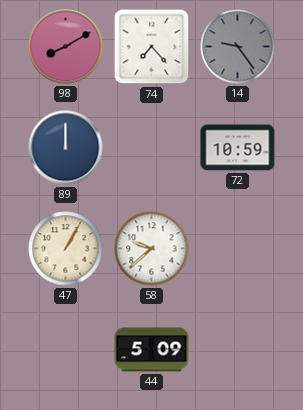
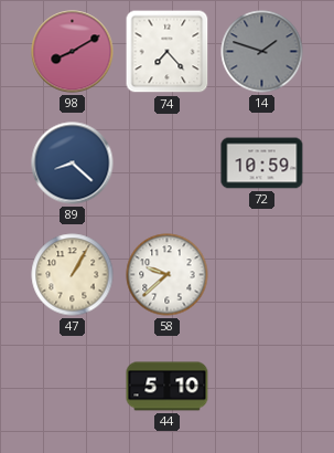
14: 9:24 -> 1:48
89: 12:00 -> 8:22
44: 5:09 -> 5:10
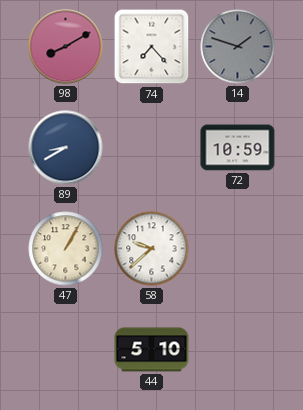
89: 8:22 -> 8:40
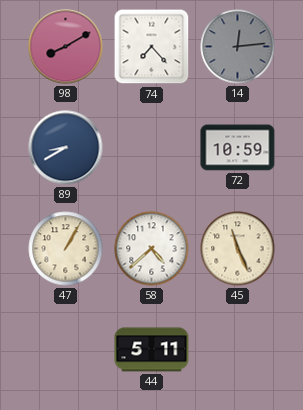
14: 1:48 -> 12:14
58: 9:38 -> 4:38
45: none -> 11:26
44: 5:10 -> 5:11
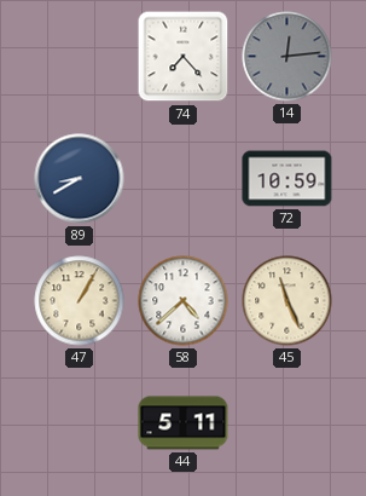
98: 8:10 -> none
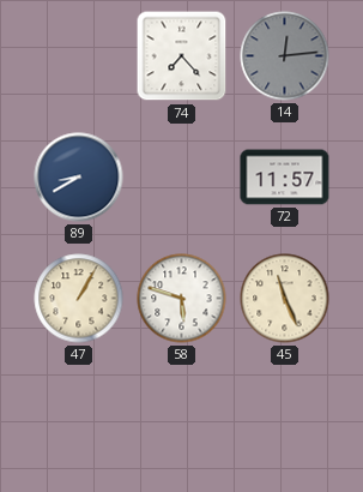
72: 10:59 -> 11:57
58: 4:38 -> 5:48
44: 5:11 -> none
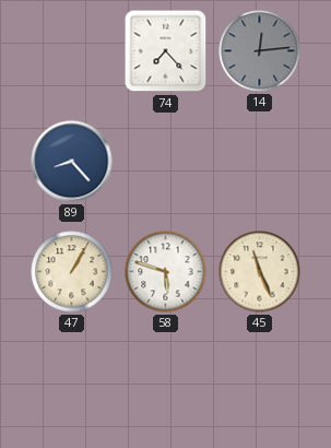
89: 8:40 -> 8:23
72: 11:57 -> none
